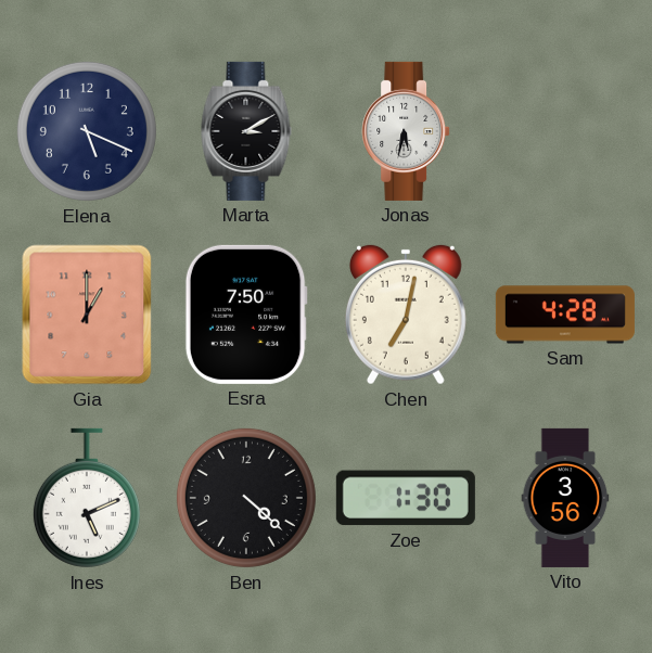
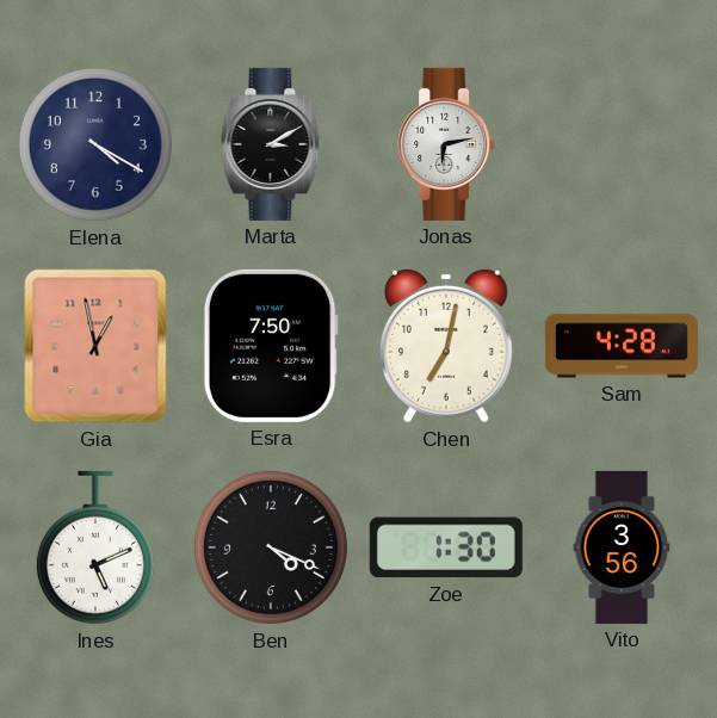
Elena: 5:19 -> 4:20
Jonas: 5:32 -> 6:13
Gia: 1:00 -> 12:58
Ben: 4:22 -> 4:19
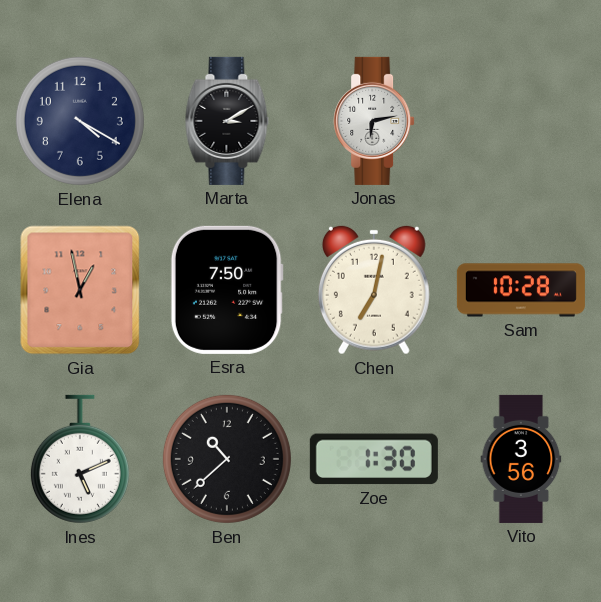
Sam: 4:28 -> 10:28
Ben: 4:19 -> 10:38
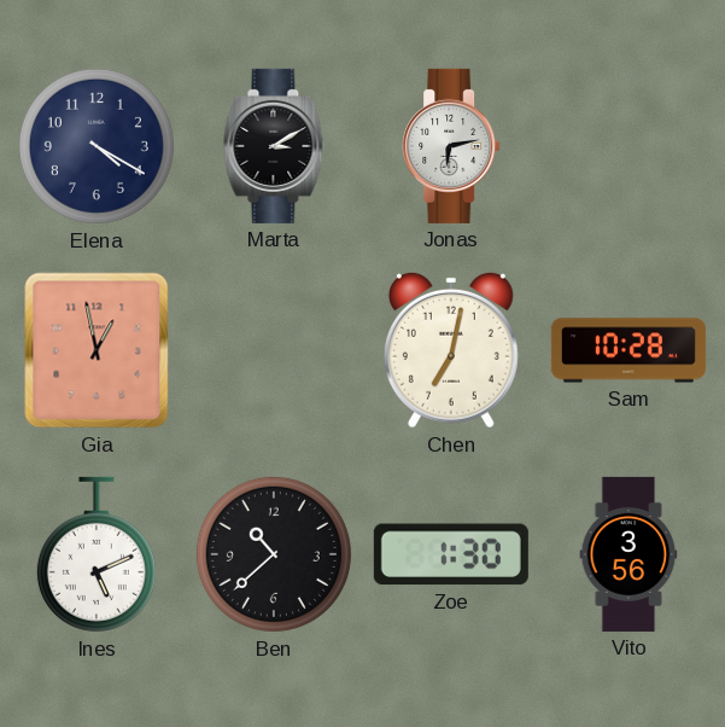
Esra: 7:50 -> none
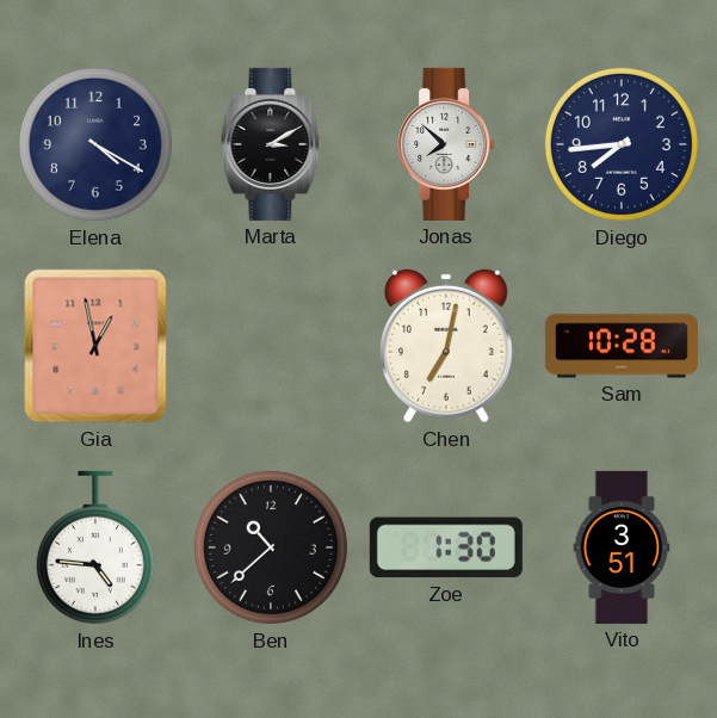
Jonas: 6:13 -> 7:52
Diego: none -> 7:44
Ines: 5:11 -> 4:46
Vito: 3:56 -> 3:51
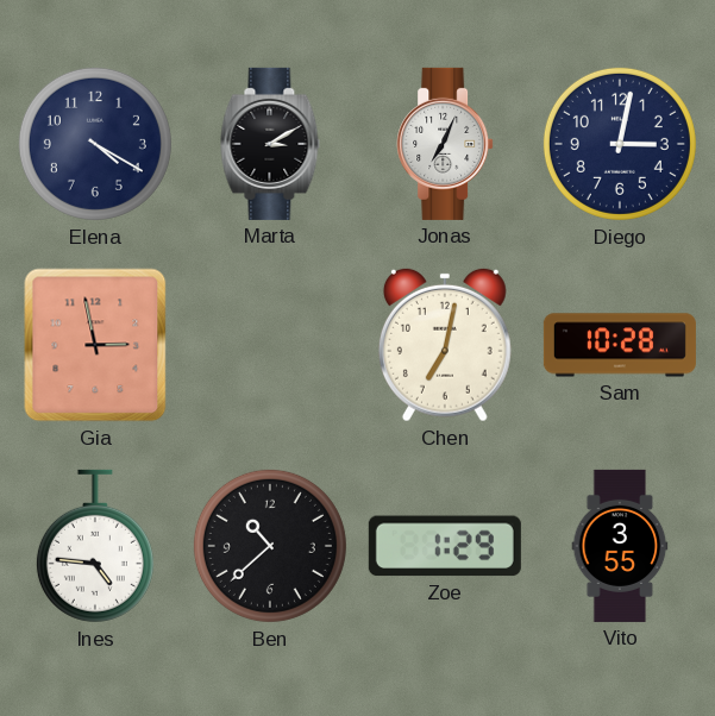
Jonas: 7:52 -> 7:04
Diego: 7:44 -> 3:02
Gia: 12:58 -> 2:58
Zoe: 1:30 -> 1:29
Vito: 3:51 -> 3:55
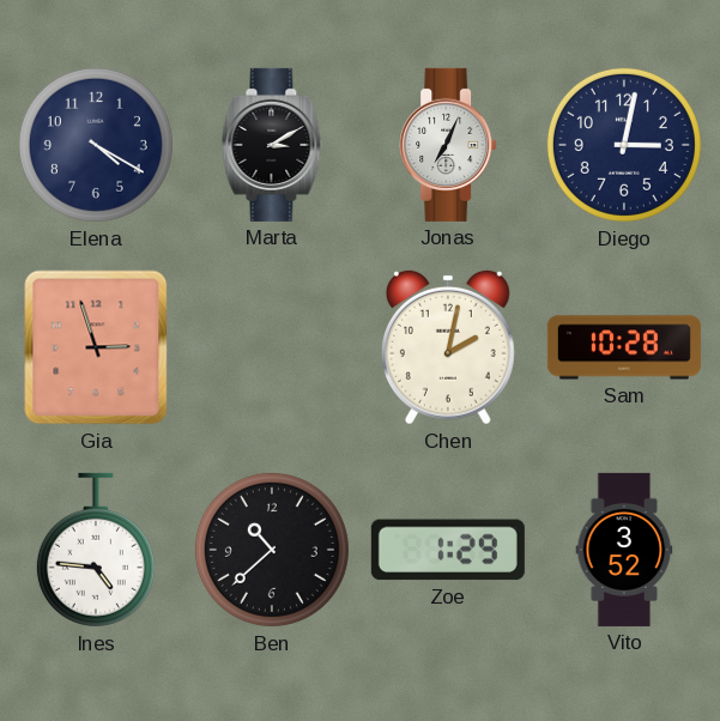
Gia: 2:58 -> 2:57
Chen: 7:02 -> 2:02
Vito: 3:55 -> 3:52
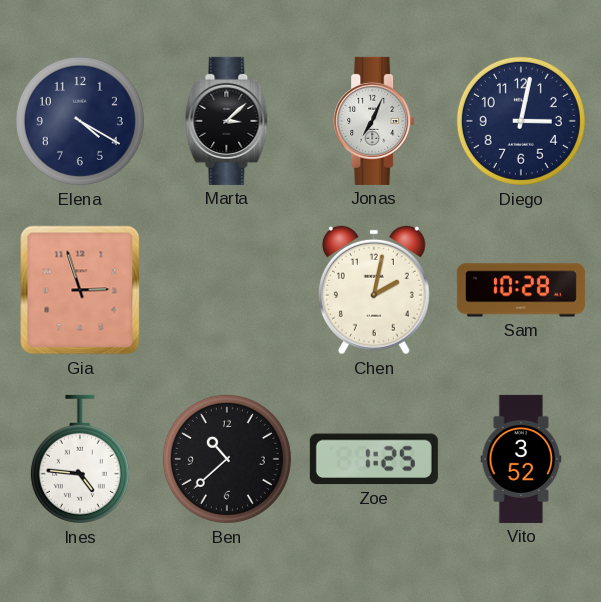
Marta: 3:10 -> 3:08
Zoe: 1:29 -> 1:25
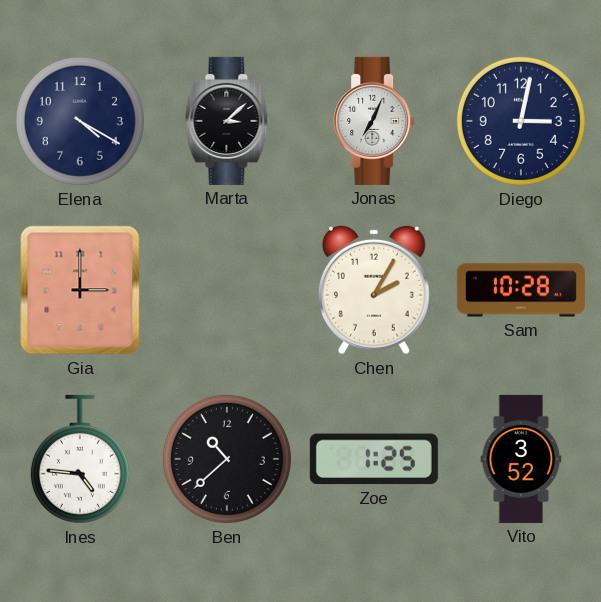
Gia: 2:57 -> 3:00
Chen: 2:02 -> 2:05
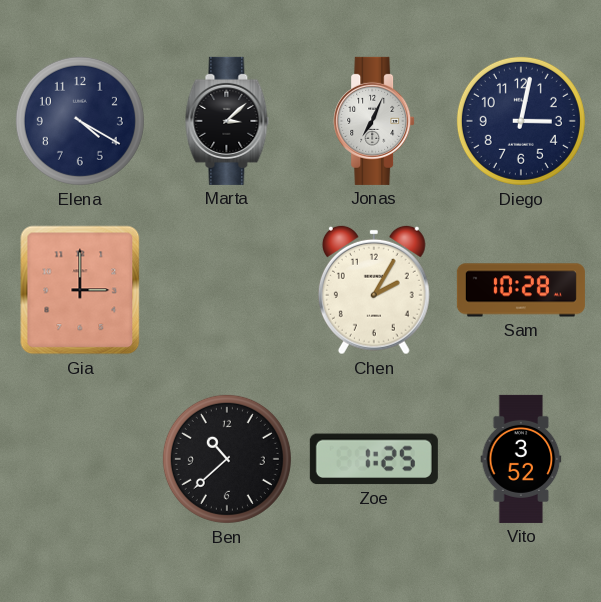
Ines: 4:46 -> none
